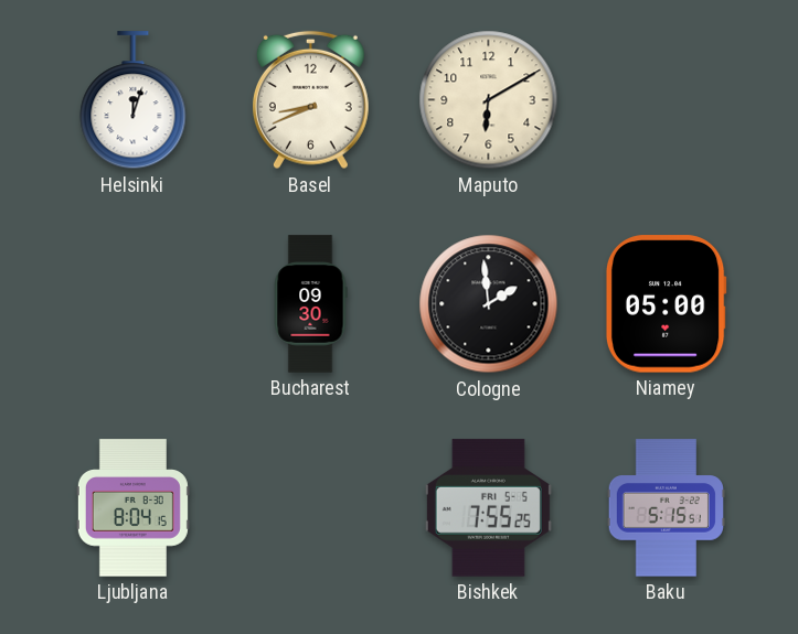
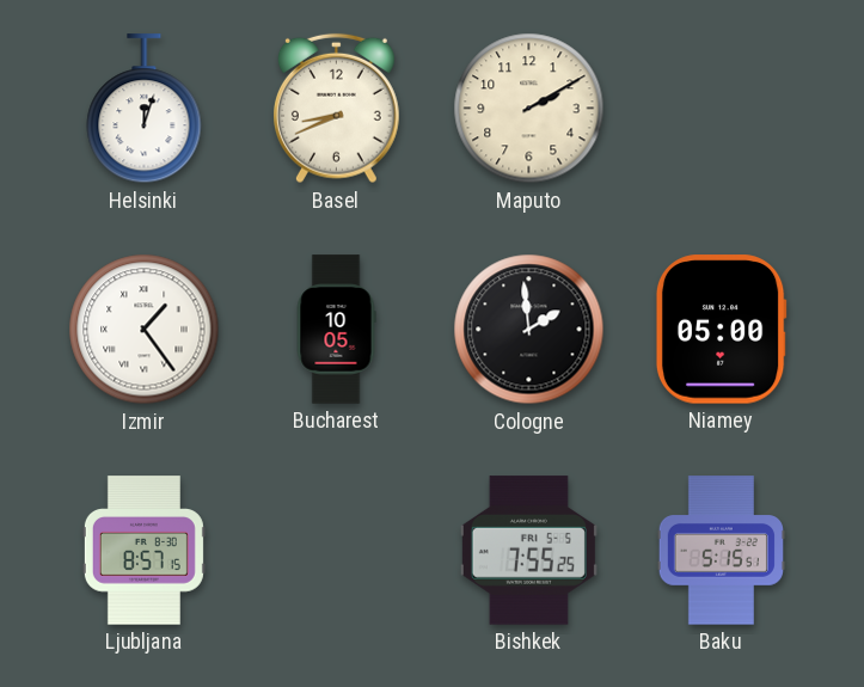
Maputo: 6:10 -> 2:10
Izmir: none -> 1:24
Bucharest: 09:30 -> 10:05
Ljubljana: 8:04 -> 8:57
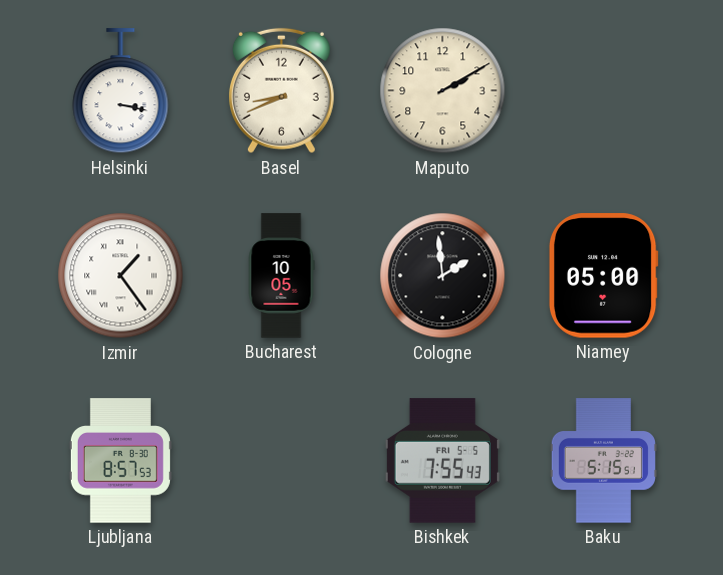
Helsinki: 12:03 -> 3:17
Ljubljana: 8:57:15 -> 8:57:53
Bishkek: 7:55:25 -> 7:55:43
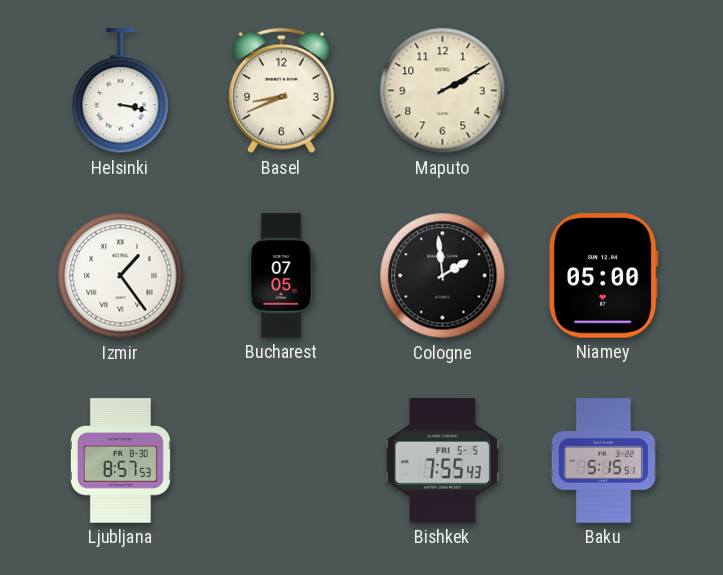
Bucharest: 10:05 -> 07:05
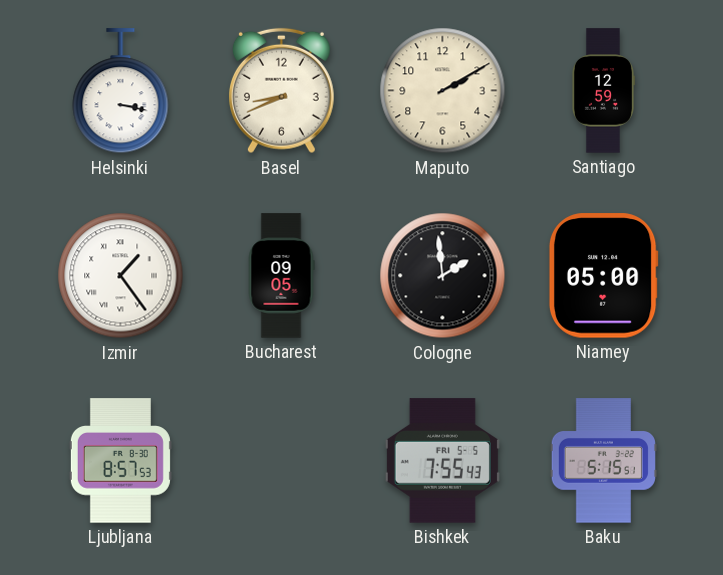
Santiago: none -> 12:59
Bucharest: 07:05 -> 09:05
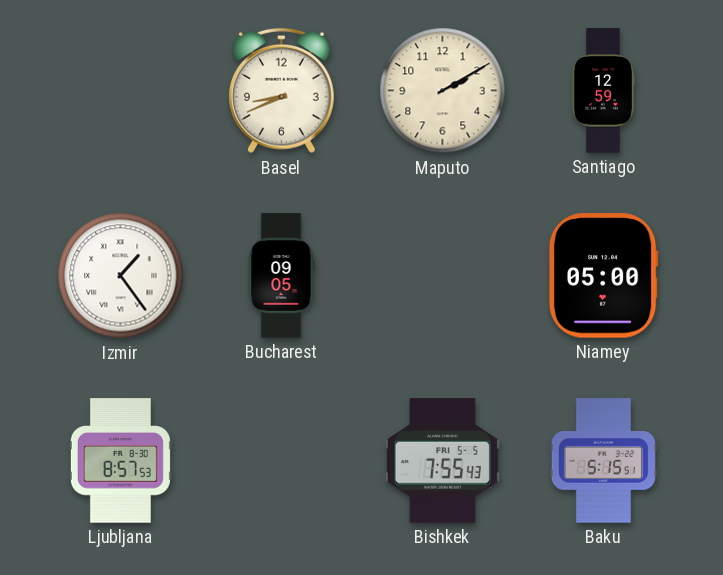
Helsinki: 3:17 -> none
Cologne: 1:59 -> none
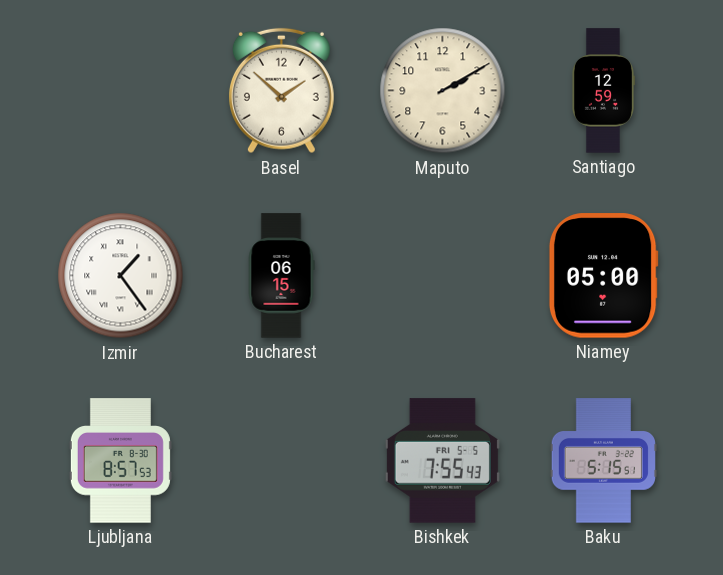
Basel: 8:41 -> 1:52
Bucharest: 09:05 -> 06:15
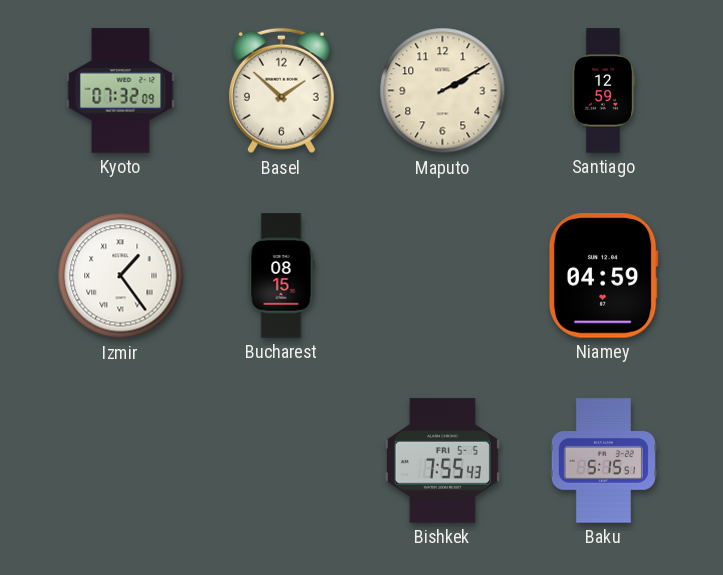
Kyoto: none -> 07:32
Bucharest: 06:15 -> 08:15
Niamey: 05:00 -> 04:59
Ljubljana: 8:57 -> none
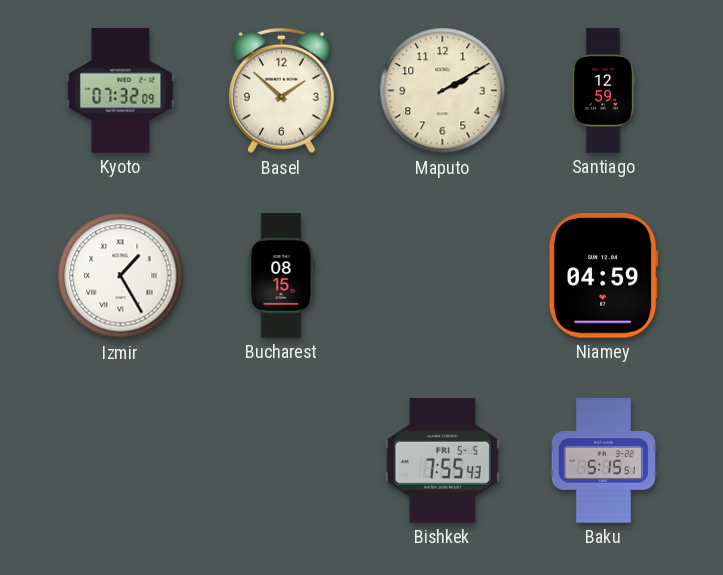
Izmir: 1:24 -> 1:25
